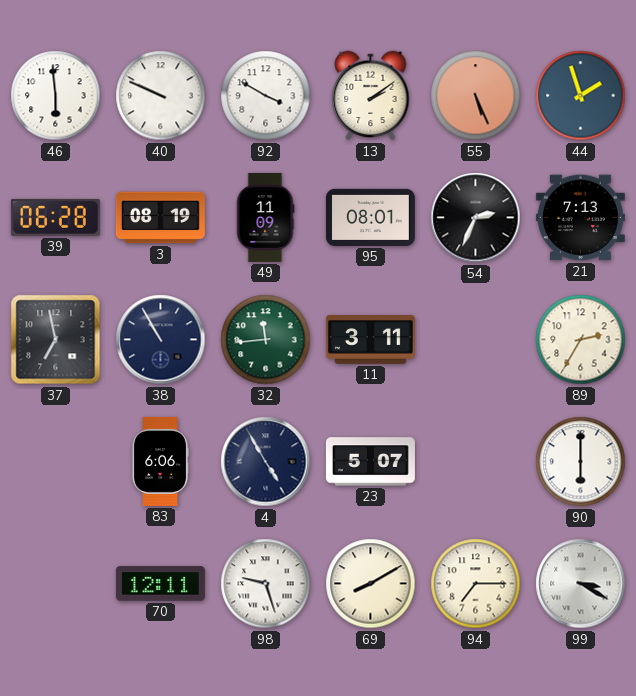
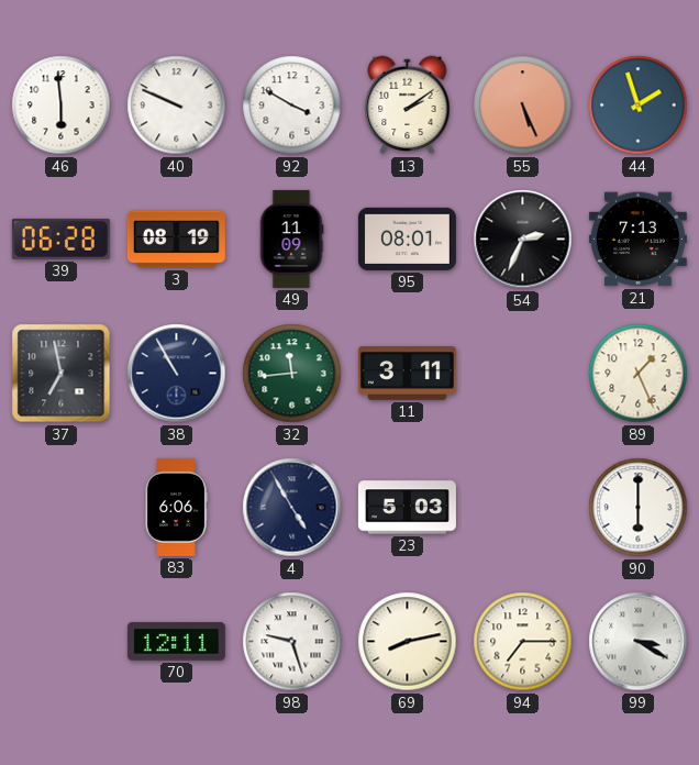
89: 2:35 -> 1:26
23: 5:07 -> 5:03
69: 8:10 -> 8:13
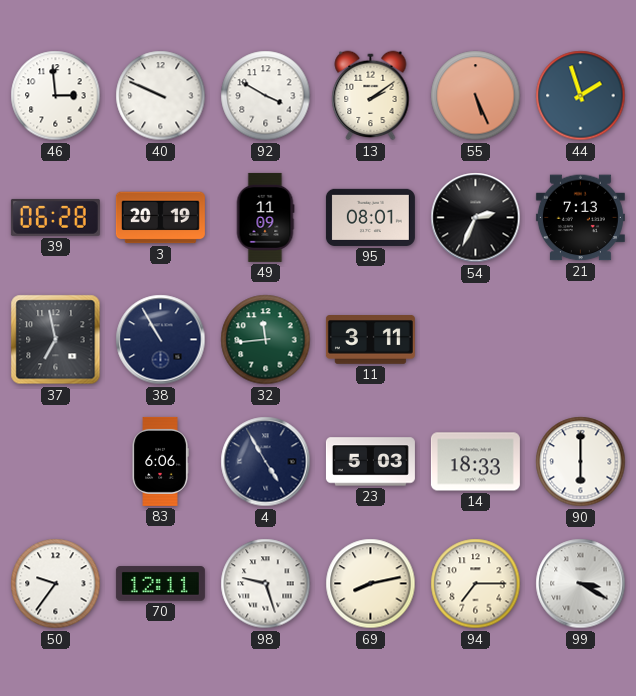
46: 5:59 -> 2:59
3: 08:19 -> 20:19
89: 1:26 -> none
14: none -> 18:33
50: none -> 9:36
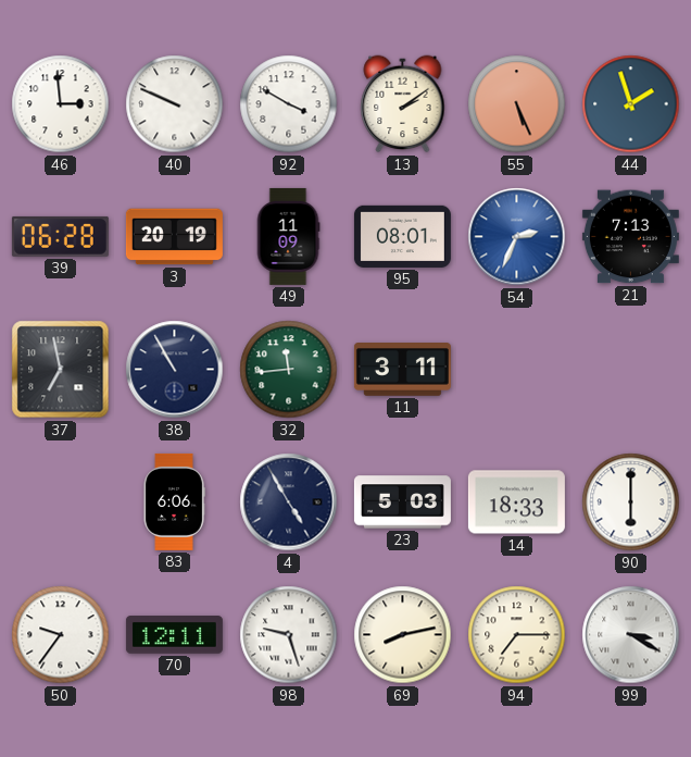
54 dial: black -> blue
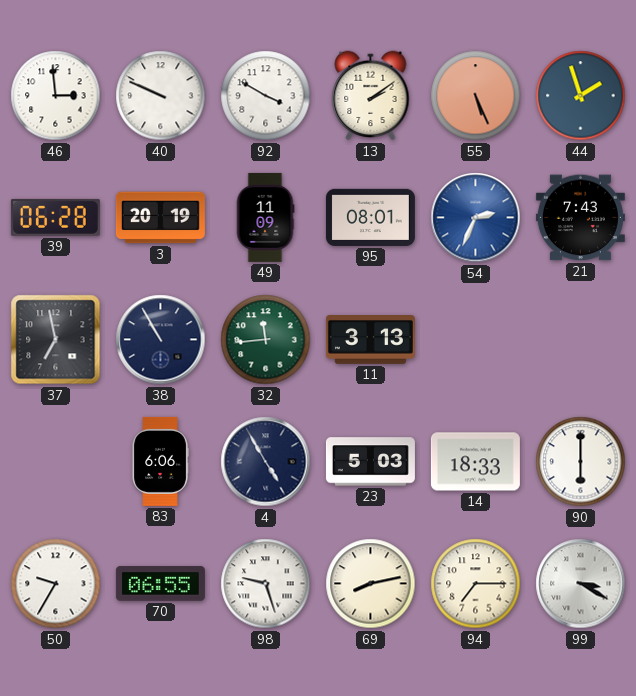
21: 7:13 -> 7:43
11: 3:11 -> 3:13
50: 9:36 -> 9:35
70: 12:11 -> 06:55
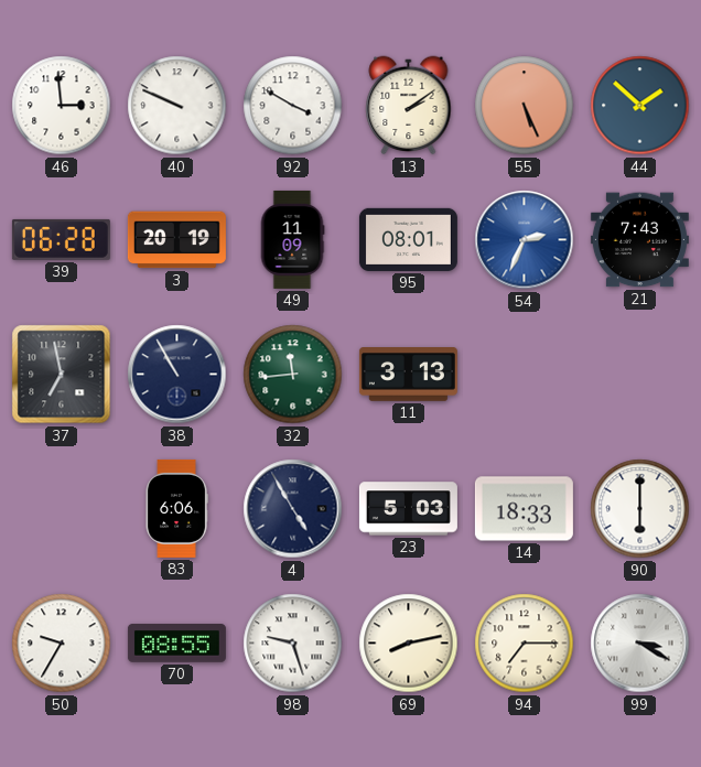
44: 1:57 -> 1:52
70: 06:55 -> 08:55
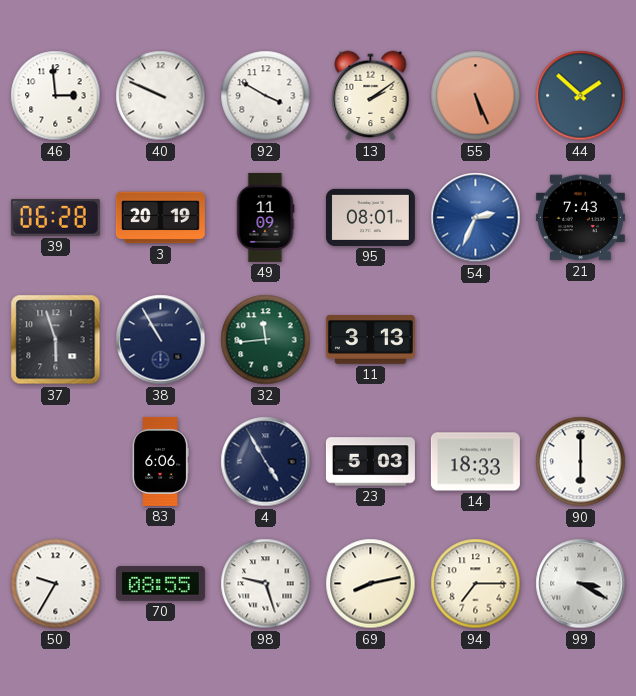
37: 6:58 -> 5:57
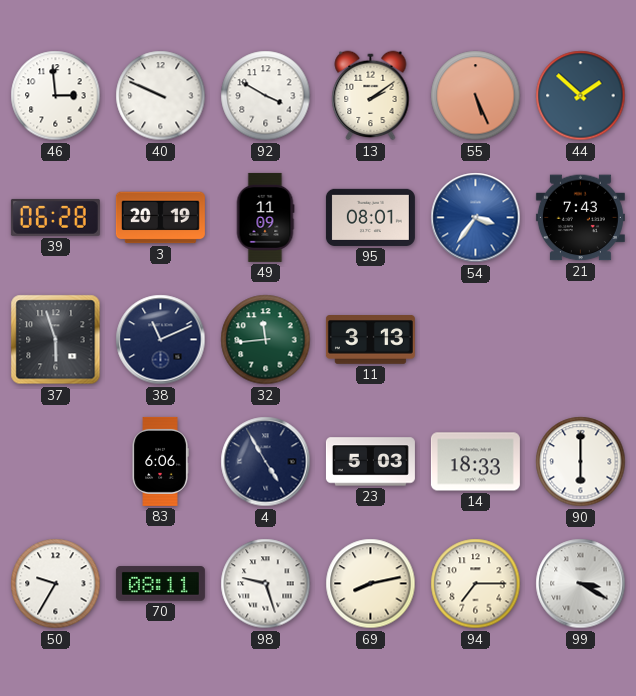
54: 2:34 -> 3:36
38: 10:55 -> 11:11
70: 08:55 -> 08:11
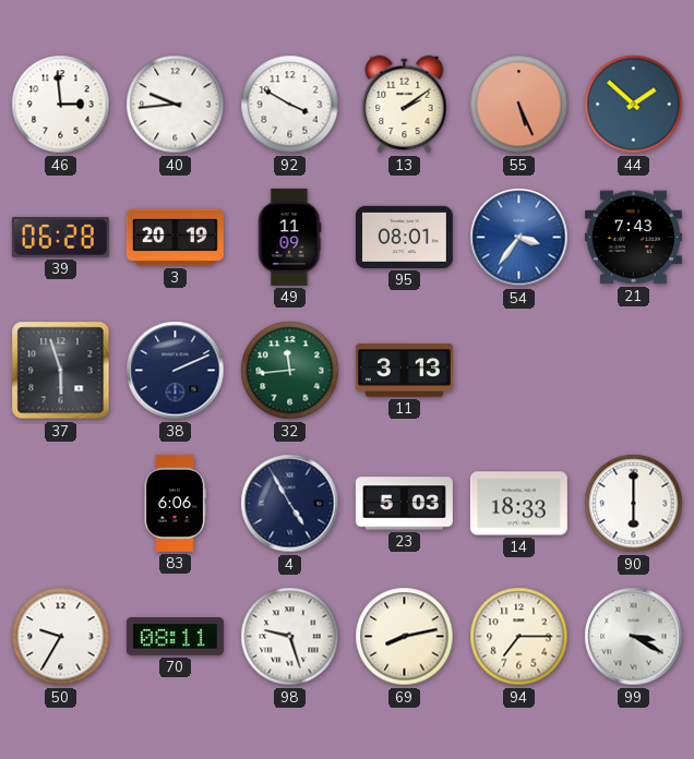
40: 9:49 -> 9:44
38: 11:11 -> 2:11
